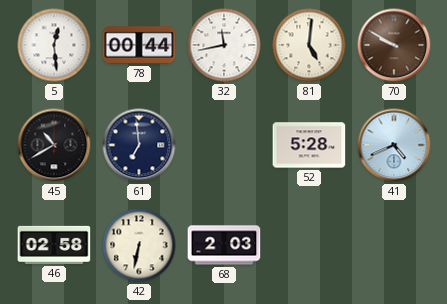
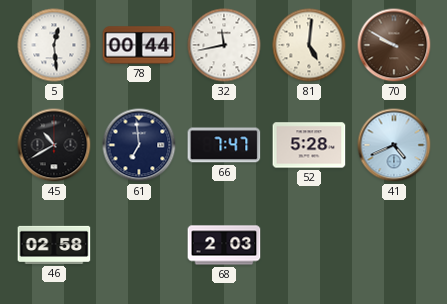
66: none -> 7:47
42: 6:32 -> none
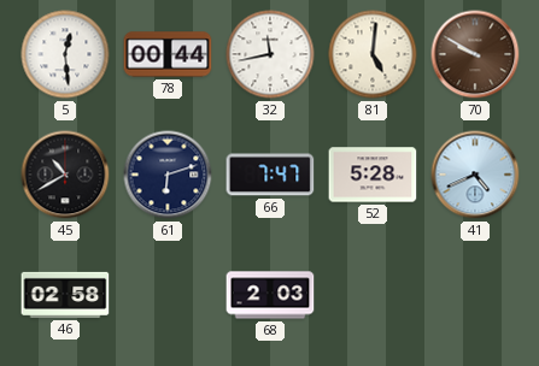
61: 6:59 -> 6:12
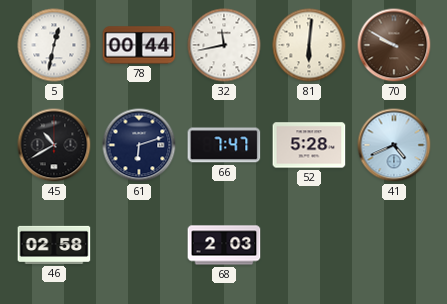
5: 12:29 -> 12:32
81: 5:01 -> 6:01
